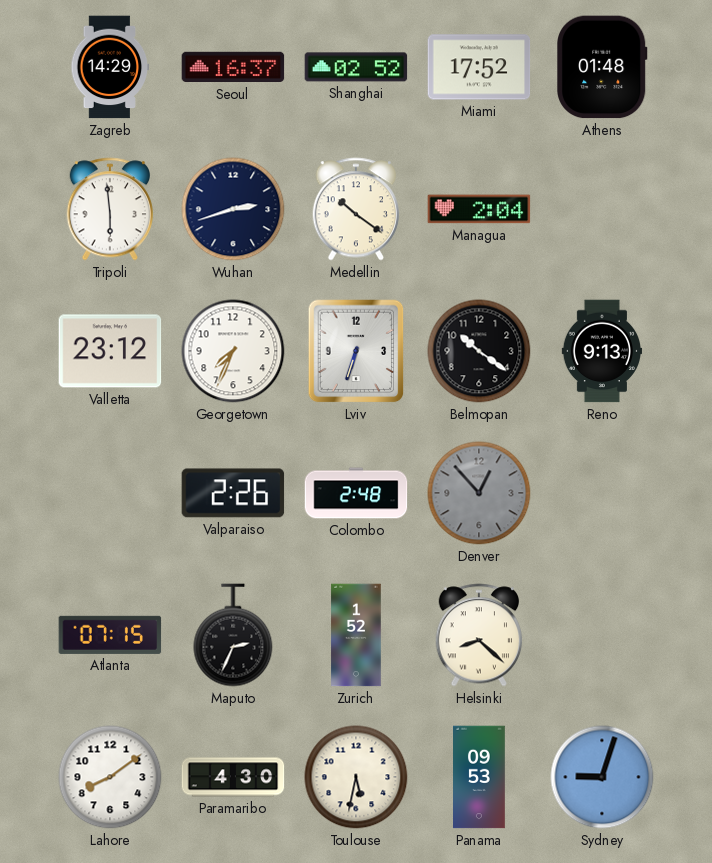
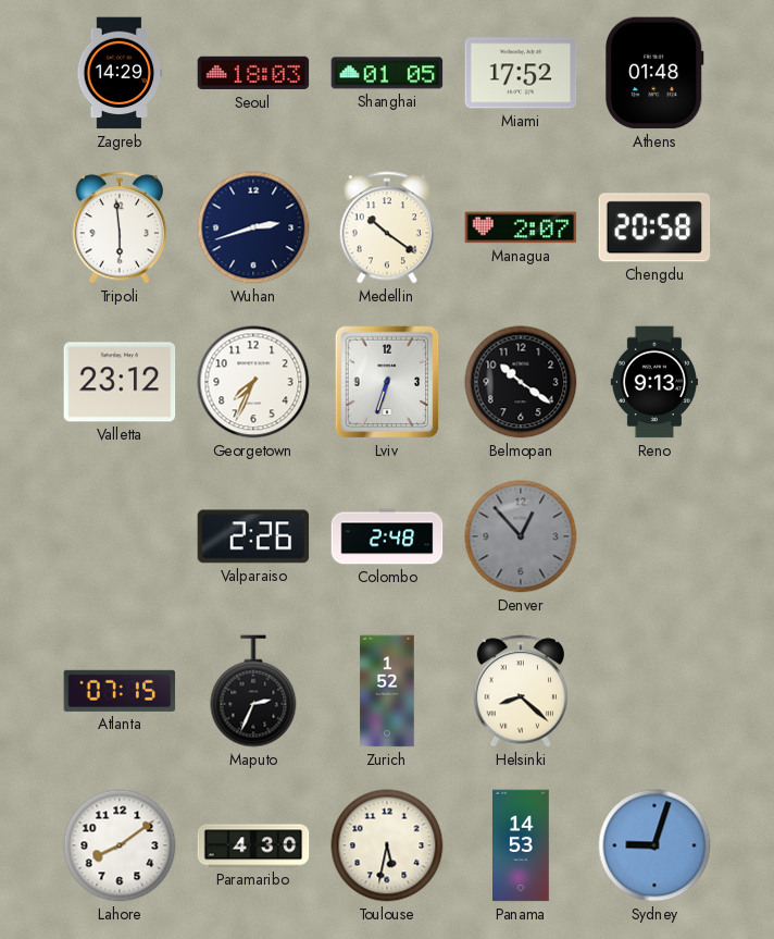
Seoul: 16:37 -> 18:03
Shanghai: 02:52 -> 01:05
Managua: 2:04 -> 2:07
Chengdu: none -> 20:58
Panama: 09:53 -> 14:53
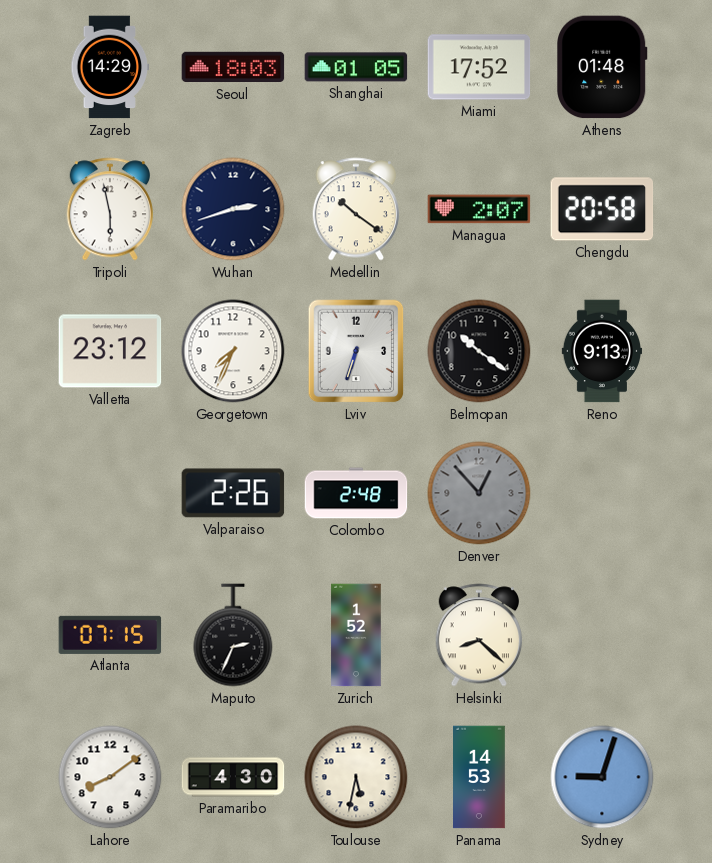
Tripoli: 5:59 -> 5:58
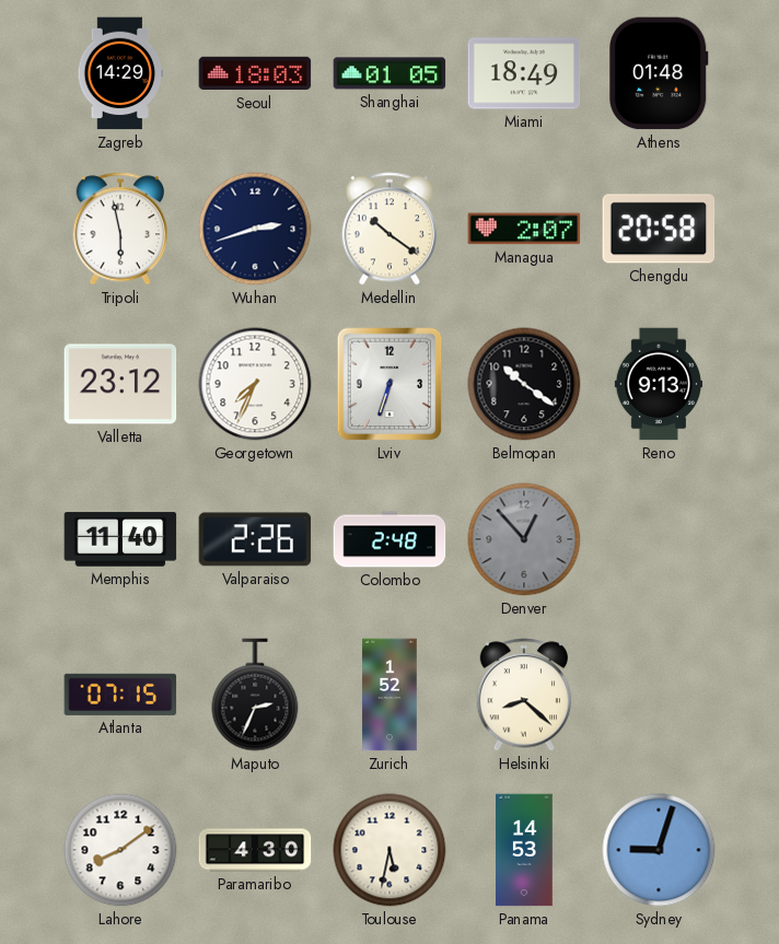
Miami: 17:52 -> 18:49
Memphis: none -> 11:40
